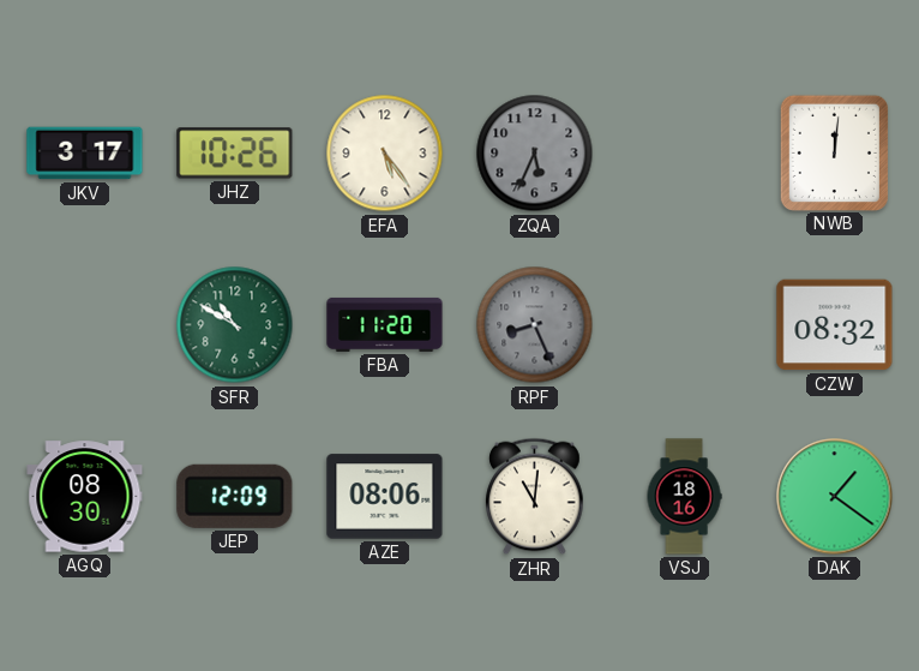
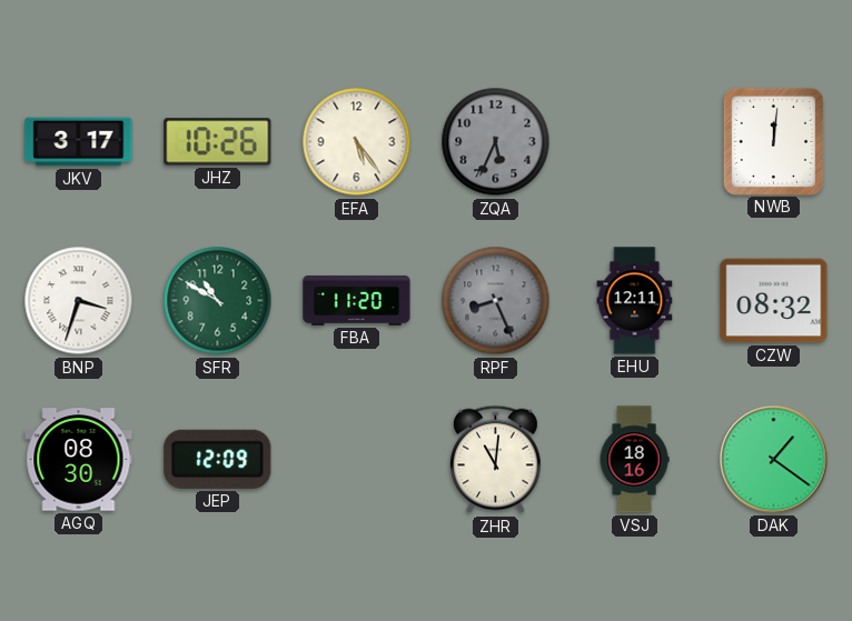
BNP: none -> 3:33
EHU: none -> 12:11
AZE: 08:06 -> none
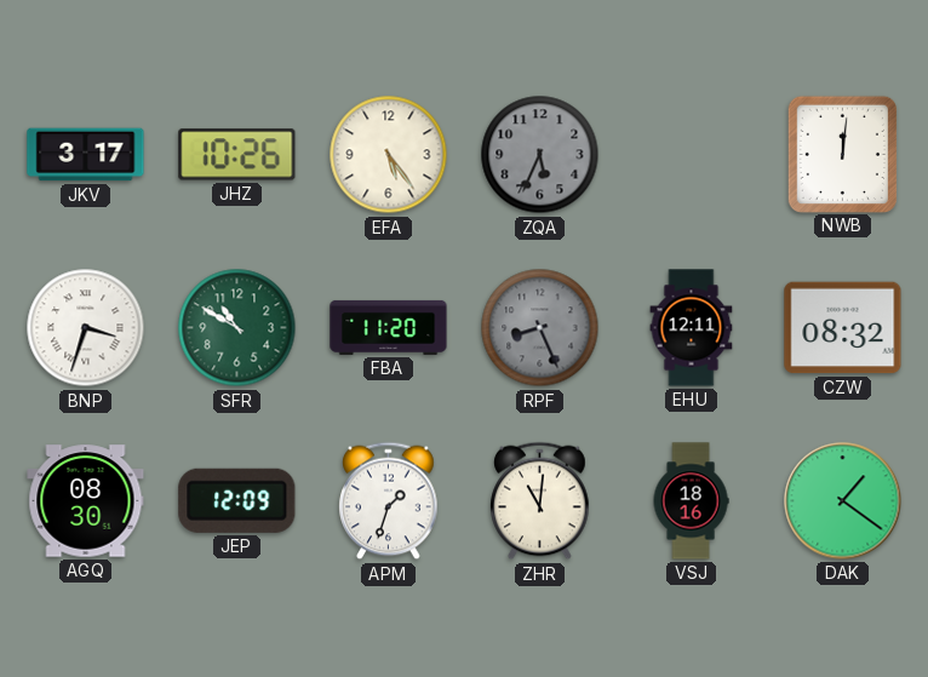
APM: none -> 1:33
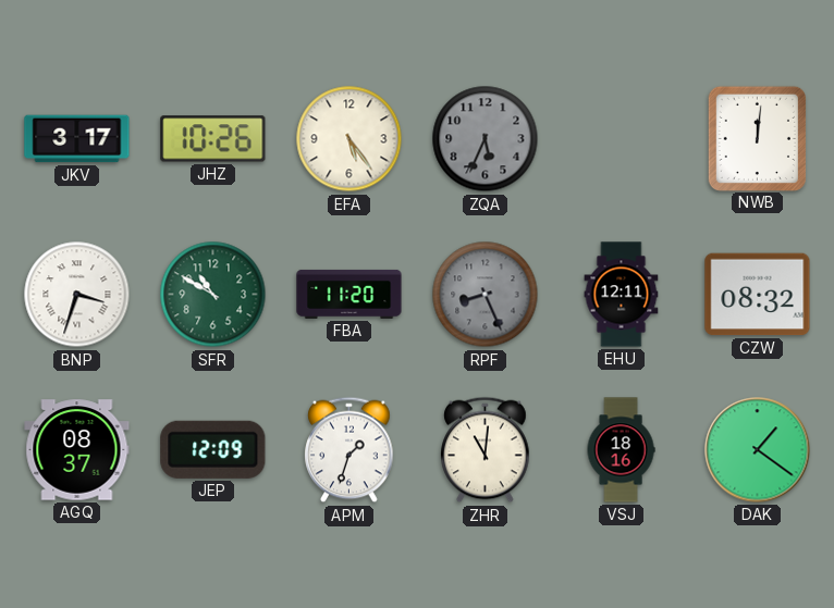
AGQ: 08:30 -> 08:37
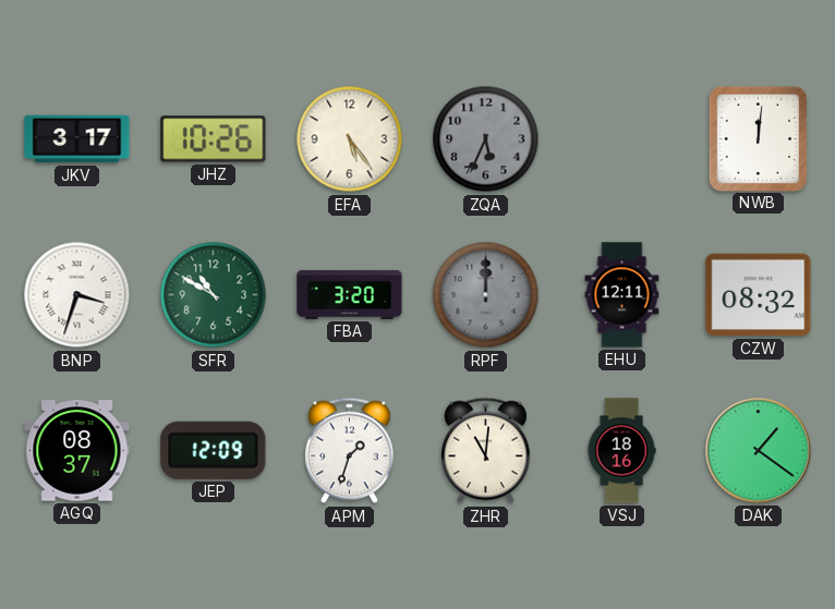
FBA: 11:20 -> 3:20
RPF: 8:26 -> 12:00
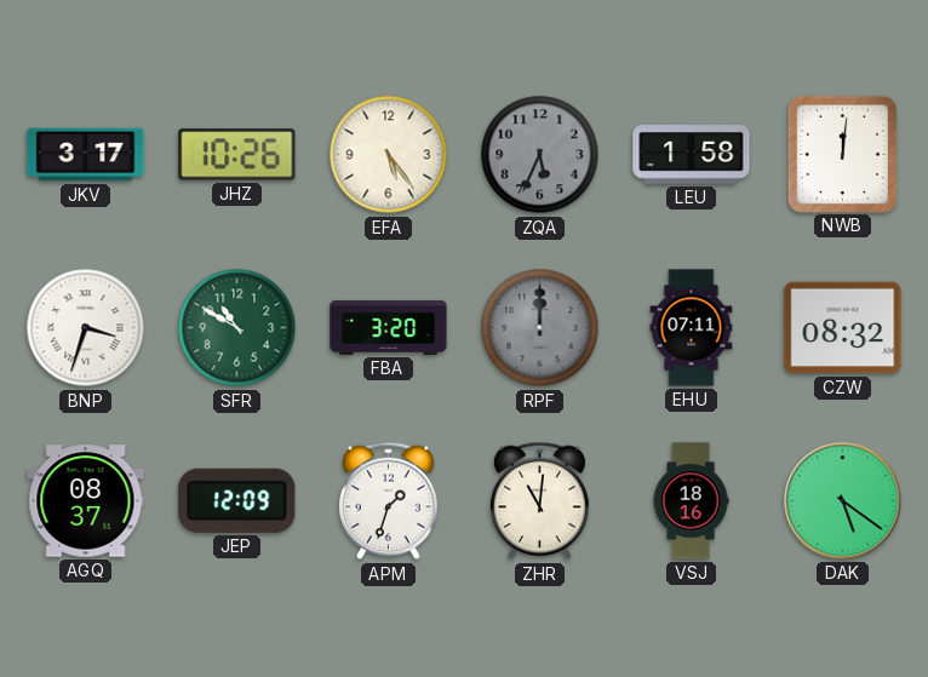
LEU: none -> 1:58
EHU: 12:11 -> 07:11
DAK: 1:21 -> 5:21
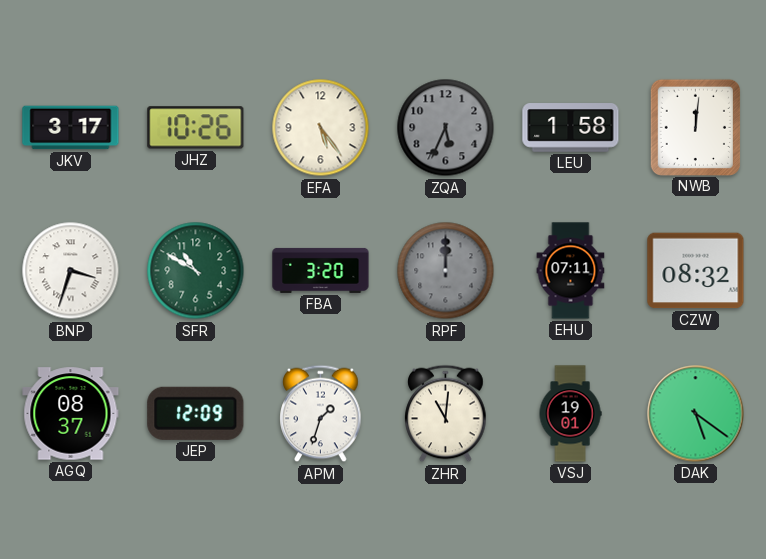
VSJ: 18:16 -> 19:01
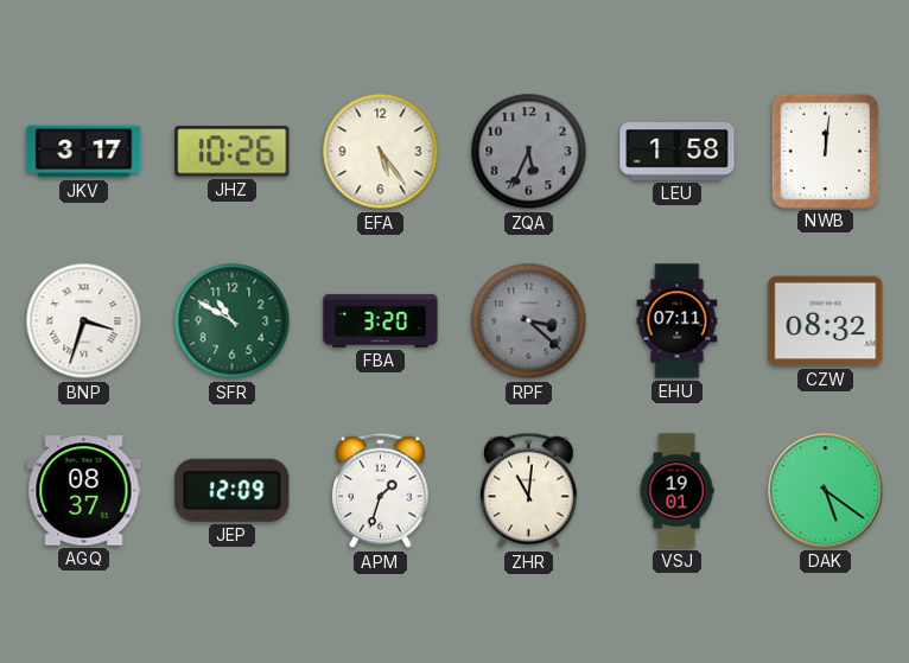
RPF: 12:00 -> 3:22
